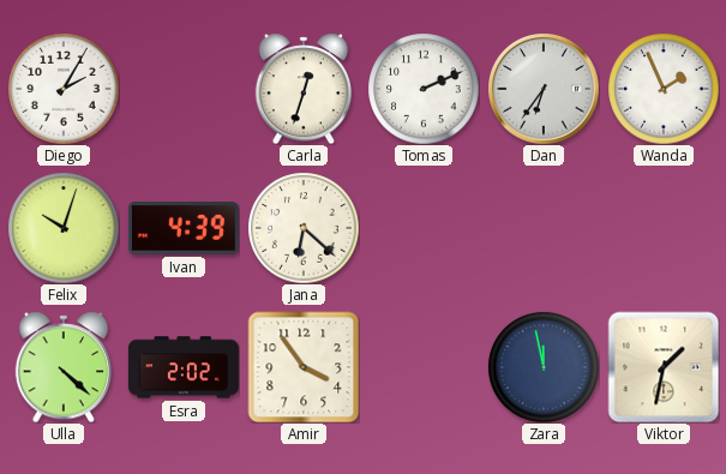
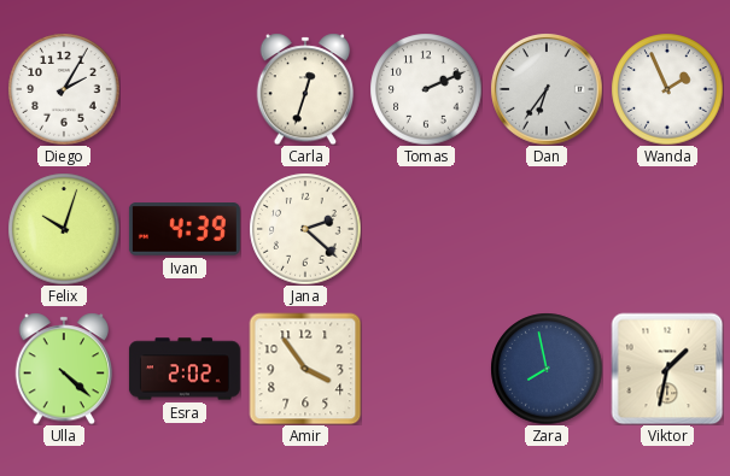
Jana: 6:22 -> 2:22
Zara: 11:58 -> 7:58
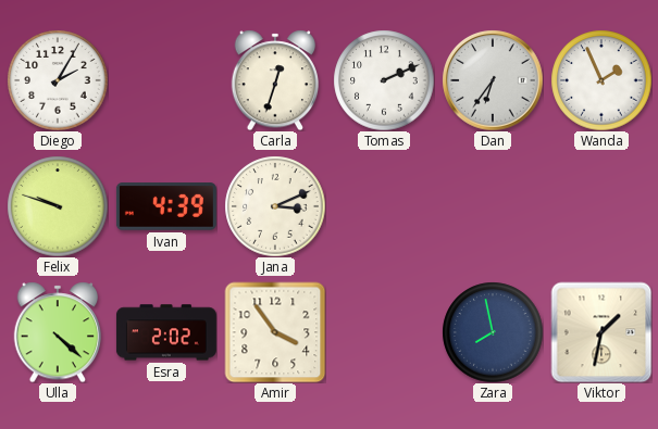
Felix: 10:03 -> 9:48
Jana: 2:22 -> 3:11
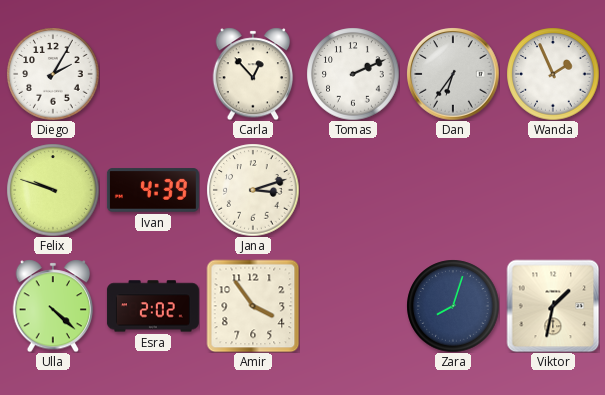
Carla: 12:33 -> 12:53
Jana: 3:11 -> 3:12
Zara: 7:58 -> 8:03
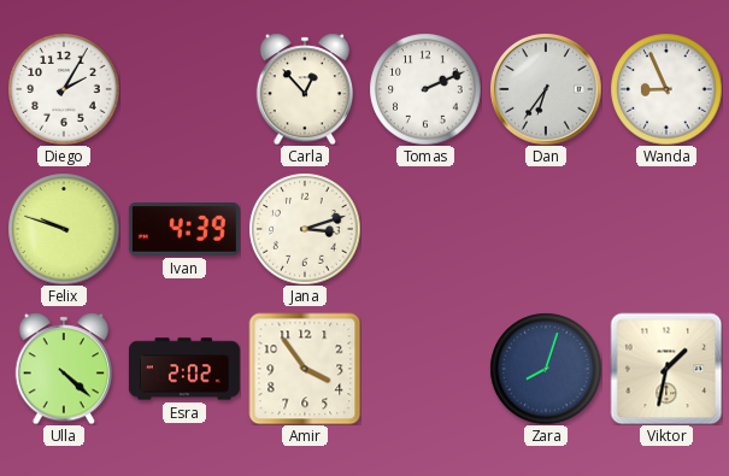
Wanda: 1:56 -> 8:56
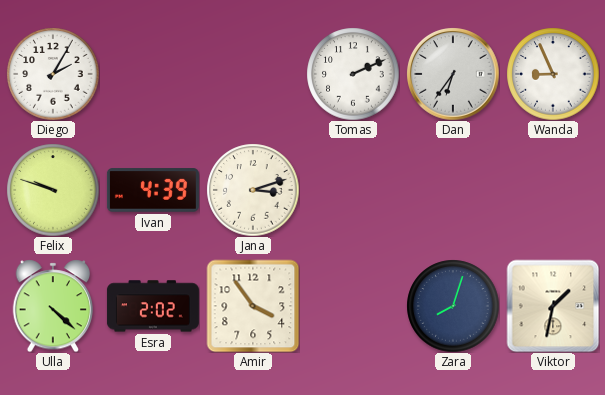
Carla: 12:53 -> none
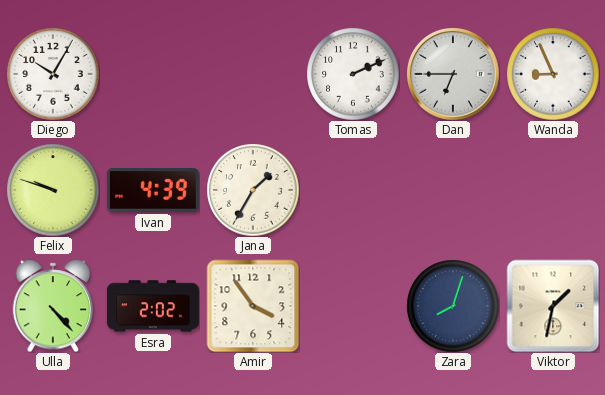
Diego: 2:05 -> 10:05
Dan: 6:36 -> 6:45
Jana: 3:12 -> 1:35
Ulla: 4:22 -> 4:23
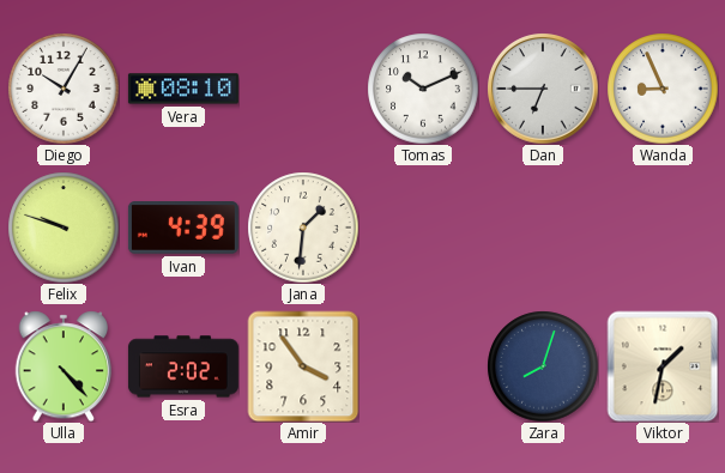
Vera: none -> 08:10
Tomas: 2:11 -> 10:11
Jana: 1:35 -> 1:31
